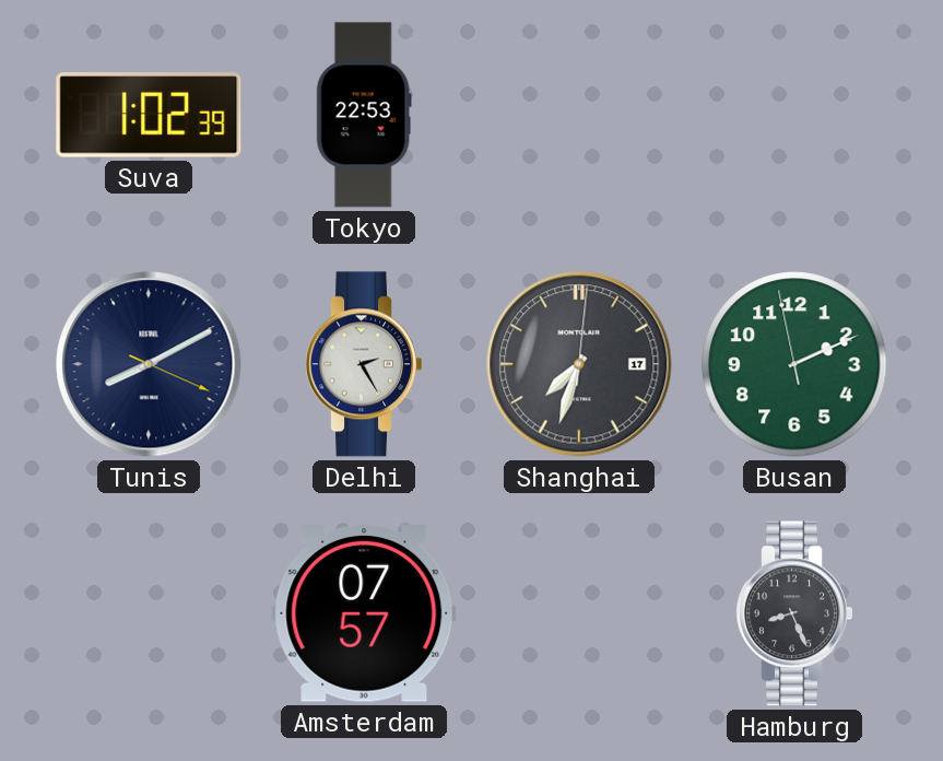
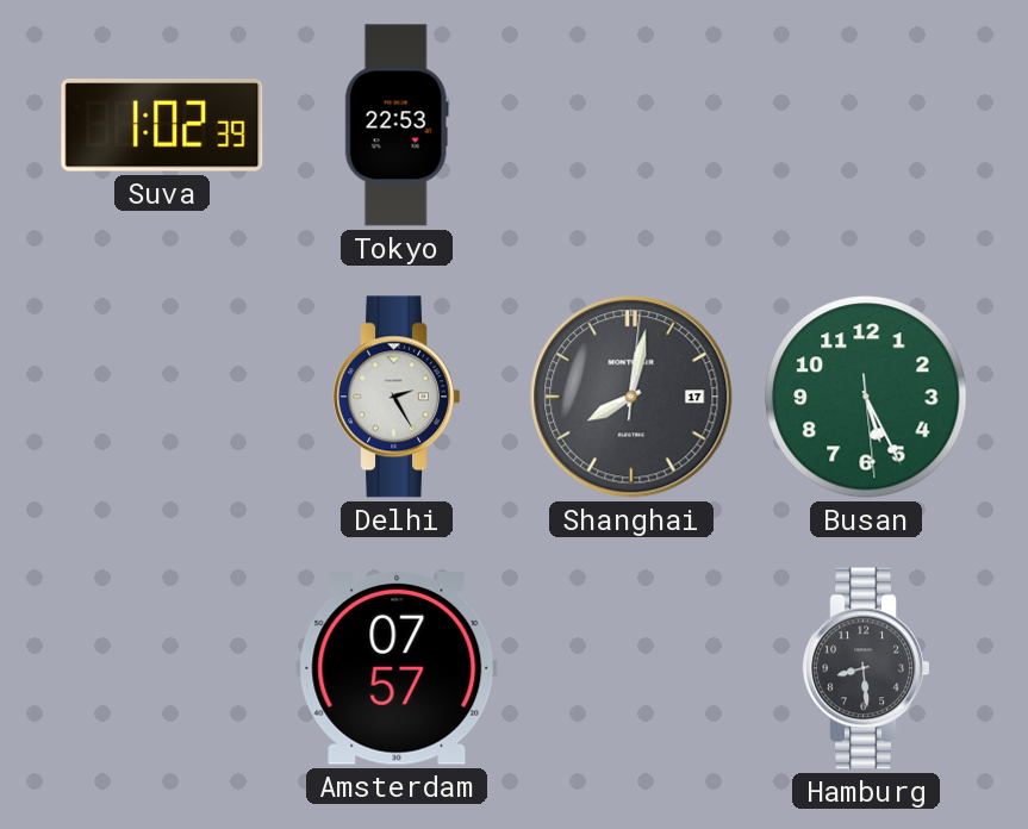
Tunis: 8:10 -> none
Shanghai: 7:33 -> 8:02
Busan: 2:10 -> 5:25
Hamburg: 8:26 -> 8:29
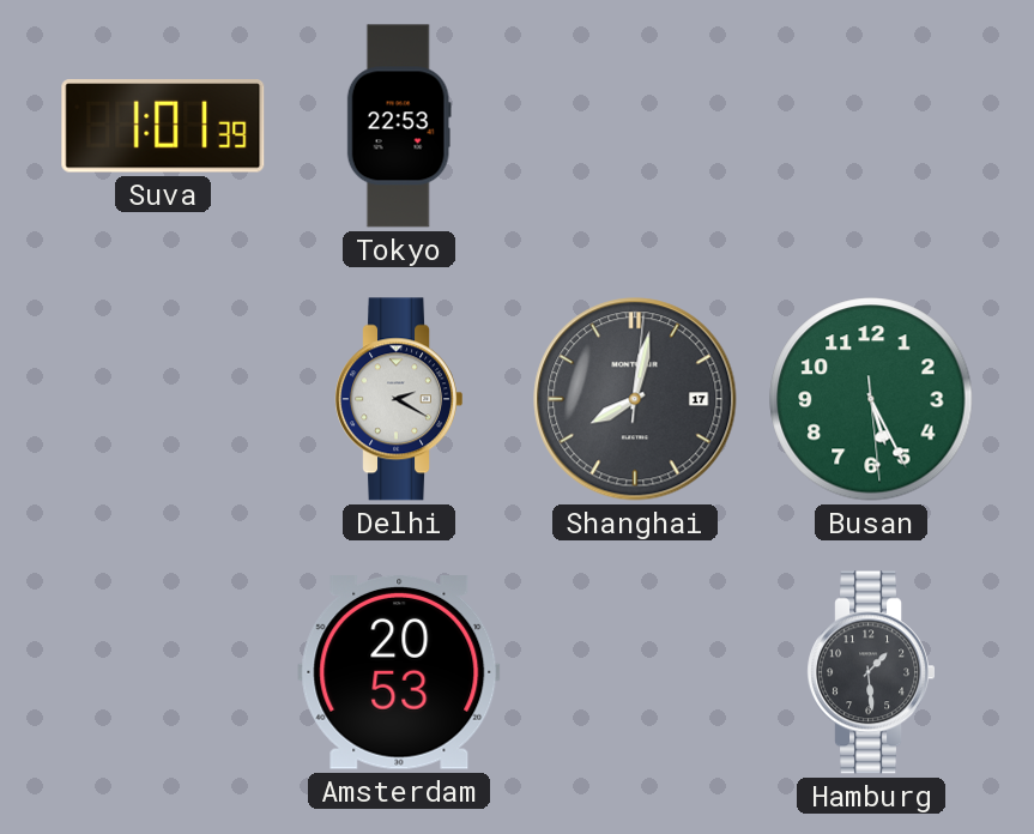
Suva: 1:02 -> 1:01
Delhi: 2:25 -> 2:20
Amsterdam: 07:57 -> 20:53
Hamburg: 8:29 -> 1:29
